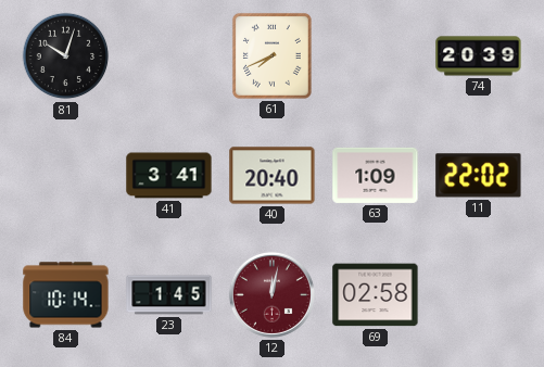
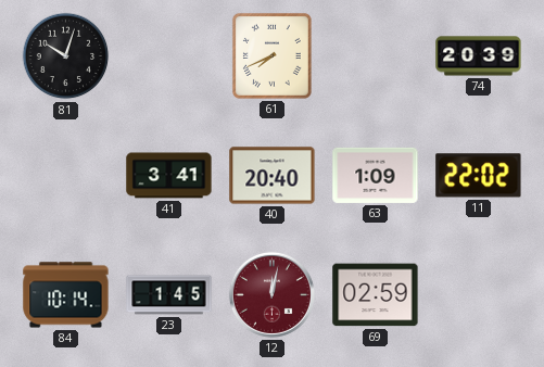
69: 02:58 -> 02:59
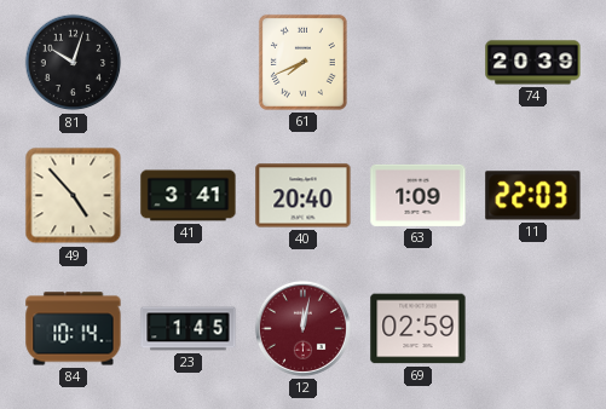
49: none -> 4:53
11: 22:02 -> 22:03
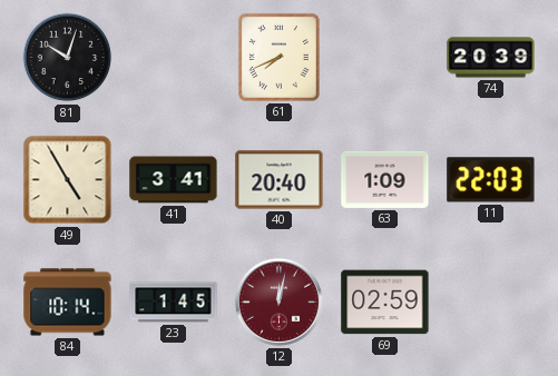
49: 4:53 -> 4:55
